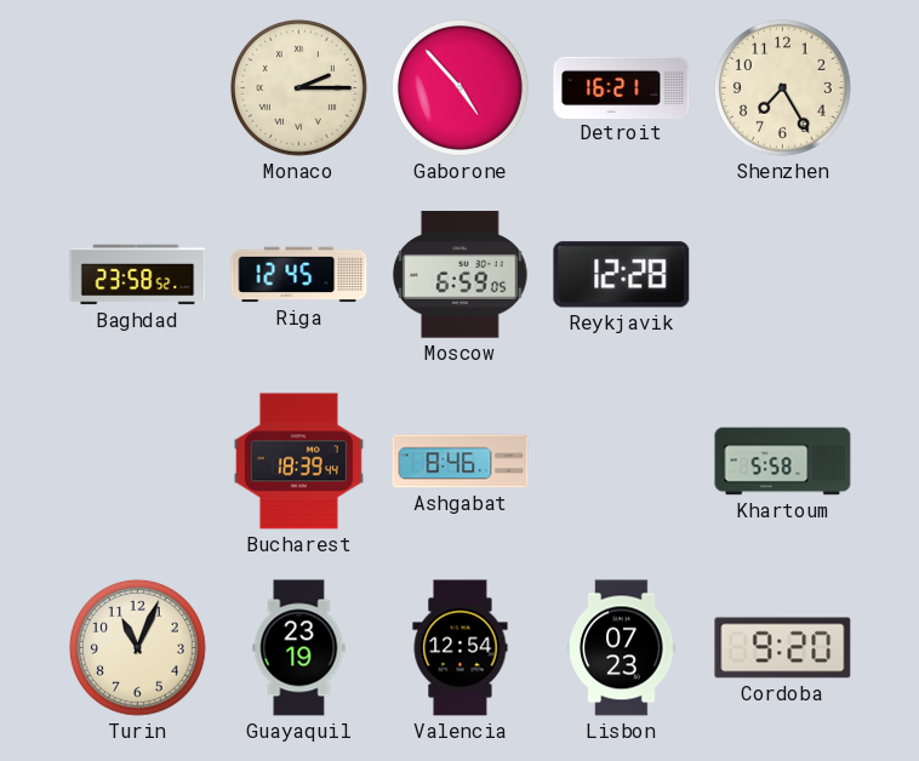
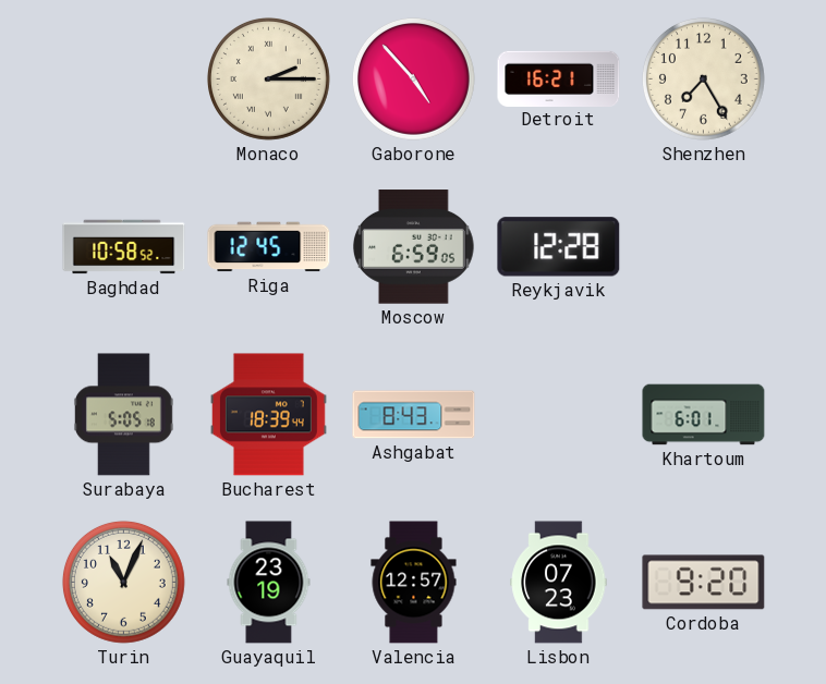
Baghdad: 23:58 -> 10:58
Surabaya: none -> 5:05
Ashgabat: 8:46 -> 8:43
Khartoum: 5:58 -> 6:01
Valencia: 12:54 -> 12:57
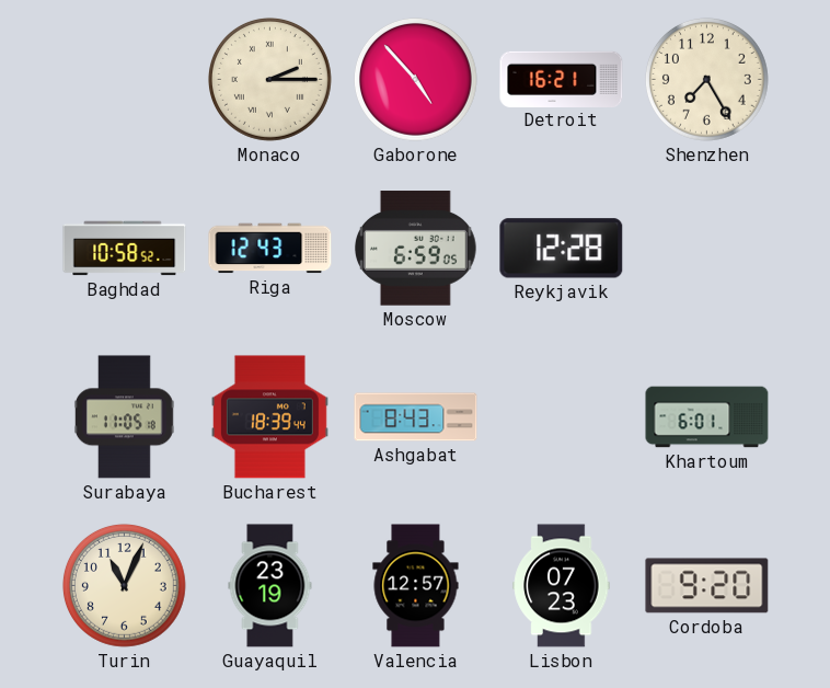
Riga: 12:45 -> 12:43
Surabaya: 5:05 -> 11:05
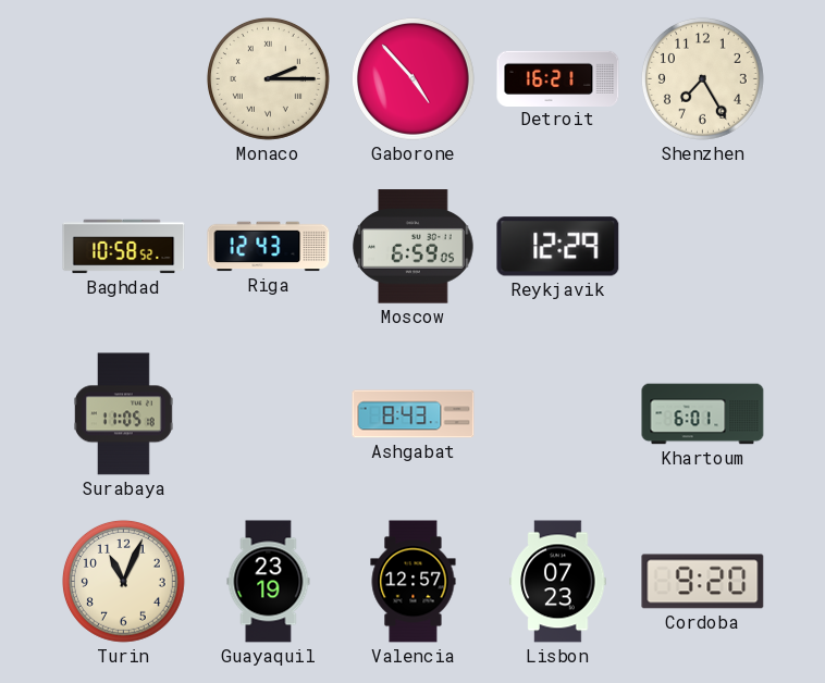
Reykjavik: 12:28 -> 12:29
Bucharest: 18:39 -> none
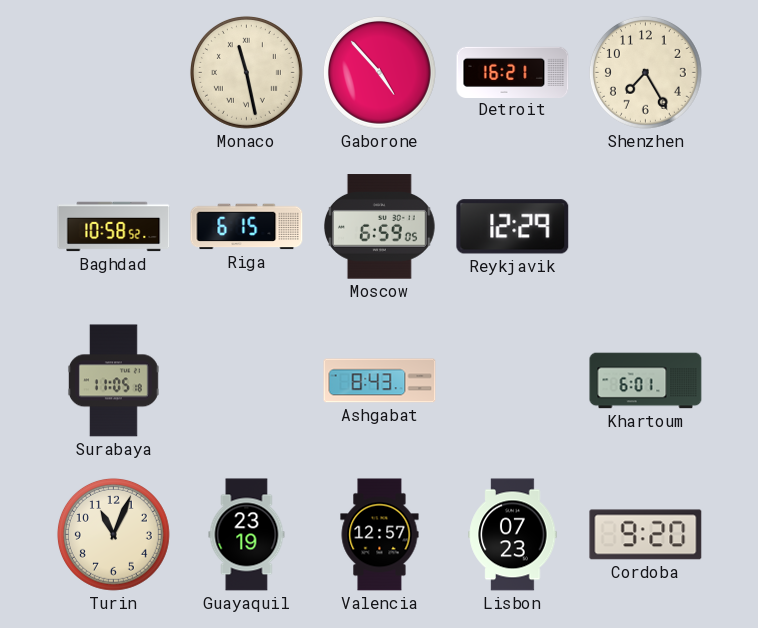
Monaco: 2:15 -> 11:28
Riga: 12:43 -> 6:15
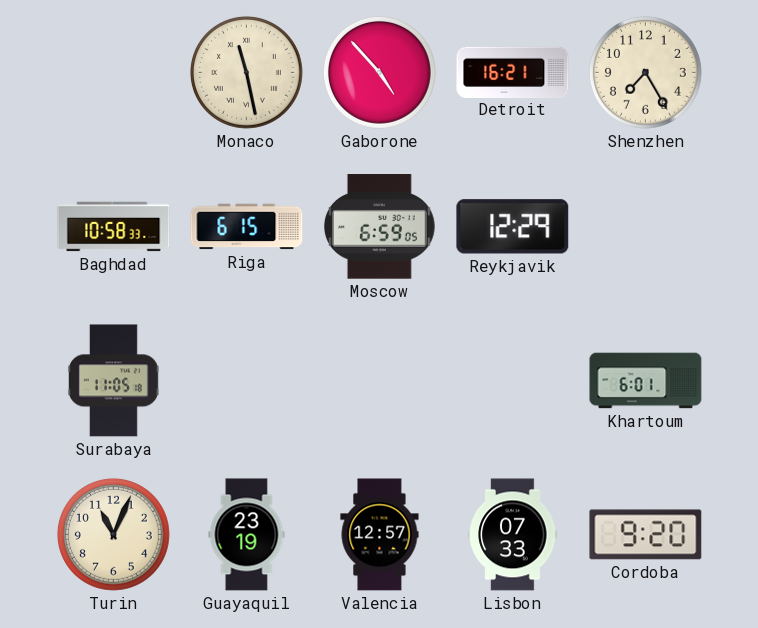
Baghdad: 10:58:52 -> 10:58:33
Ashgabat: 8:43 -> none
Lisbon: 07:23 -> 07:33
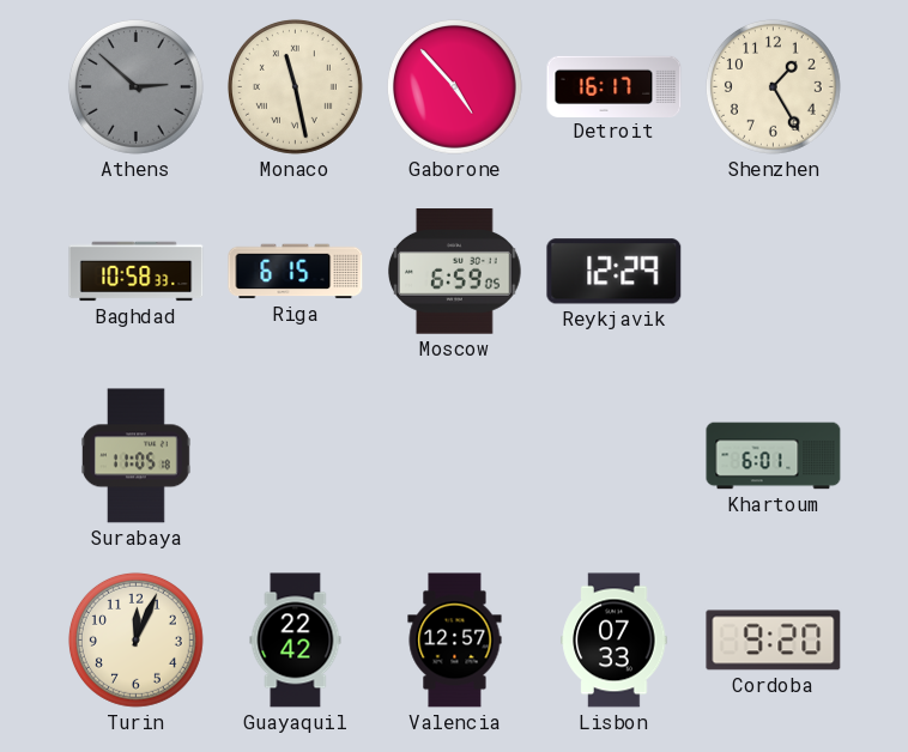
Athens: none -> 2:52
Detroit: 16:21 -> 16:17
Shenzhen: 7:25 -> 1:25
Turin: 11:04 -> 12:04
Guayaquil: 23:19 -> 22:42
